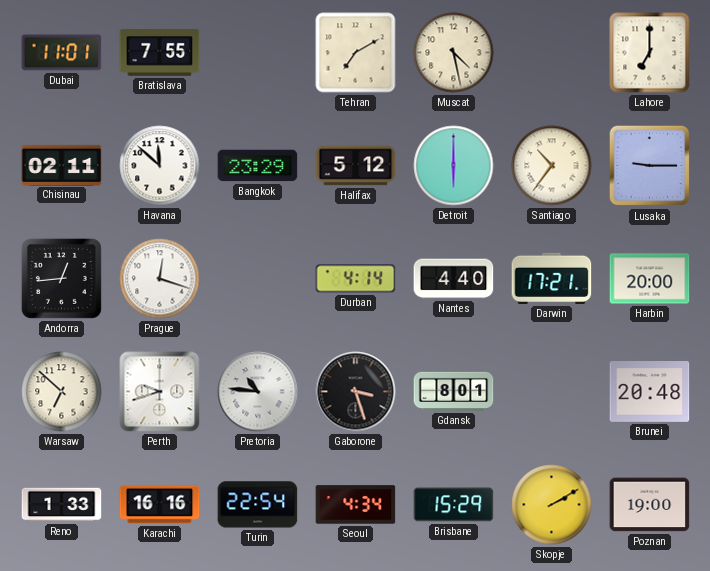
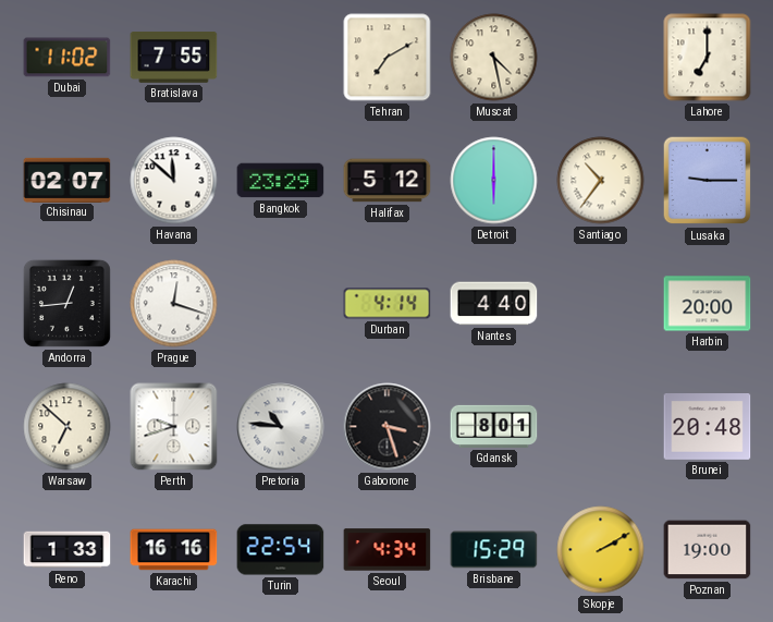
Dubai: 11:01 -> 11:02
Chisinau: 02:11 -> 02:07
Darwin: 17:21 -> none
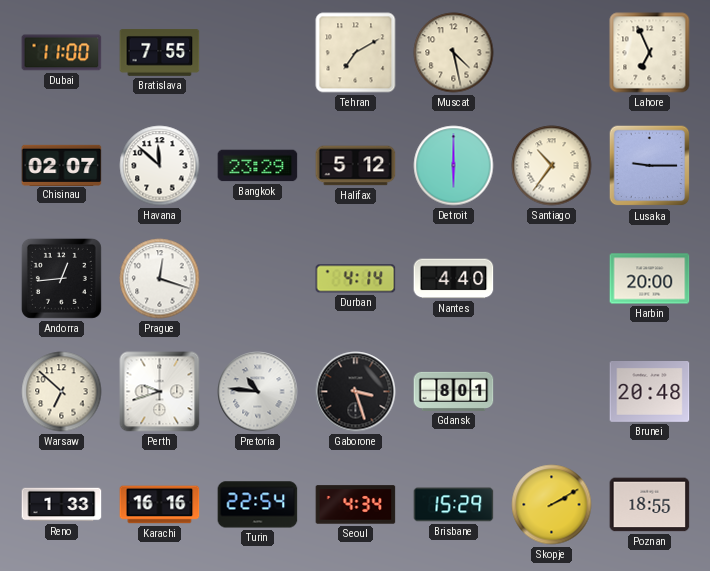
Dubai: 11:02 -> 11:00
Lahore: 7:00 -> 6:56
Poznan: 19:00 -> 18:55
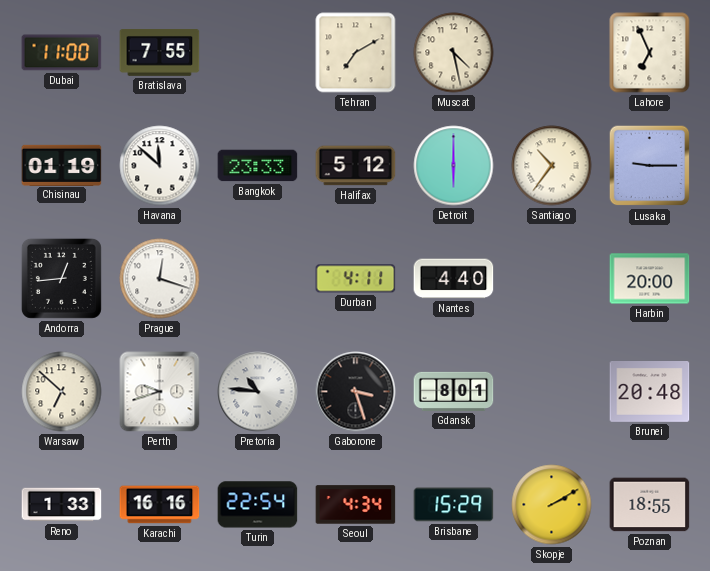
Chisinau: 02:07 -> 01:19
Bangkok: 23:29 -> 23:33
Durban: 4:14 -> 4:11
